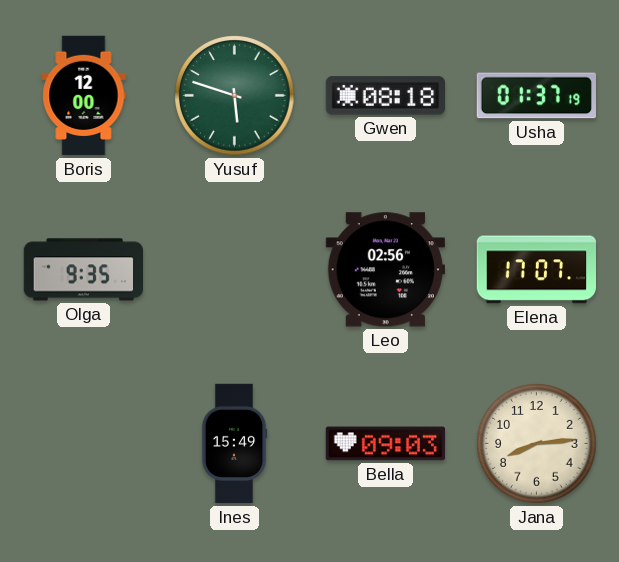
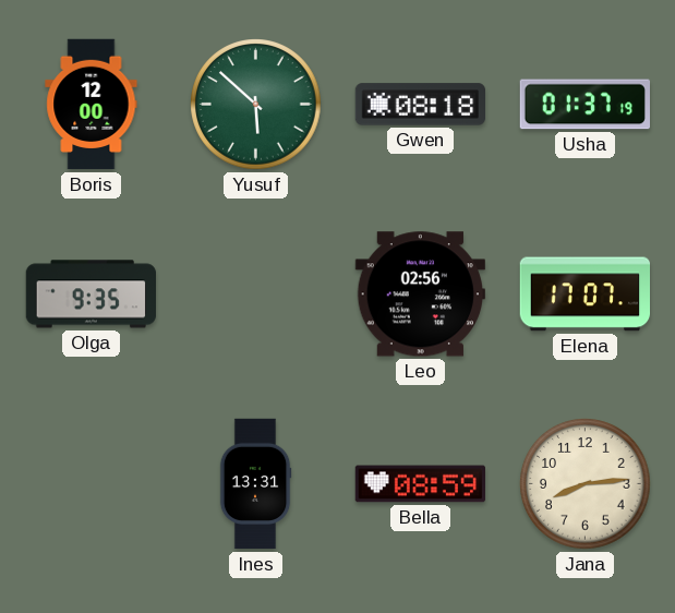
Yusuf: 5:48 -> 5:52
Ines: 15:49 -> 13:31
Bella: 09:03 -> 08:59
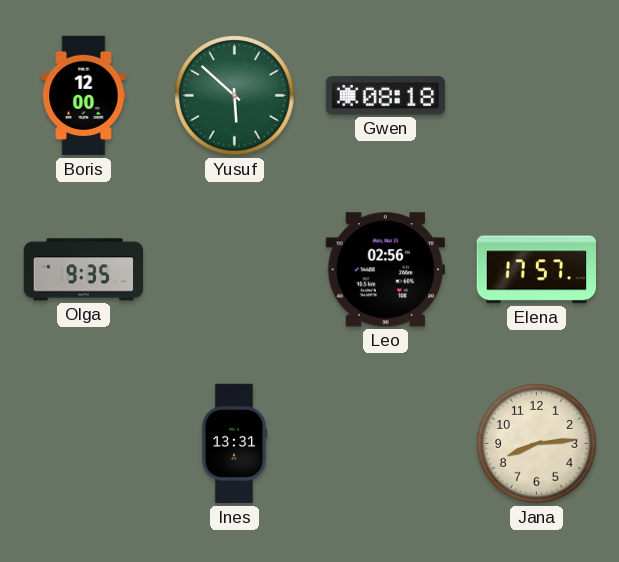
Usha: 01:37 -> none
Elena: 17:07 -> 17:57
Bella: 08:59 -> none
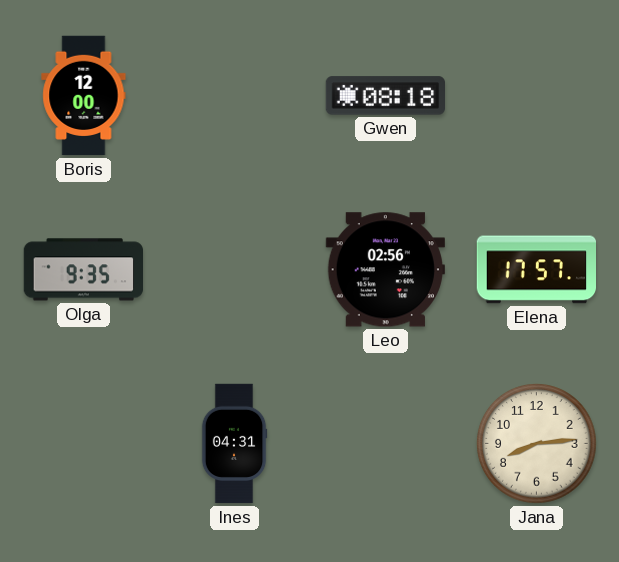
Yusuf: 5:52 -> none
Ines: 13:31 -> 04:31
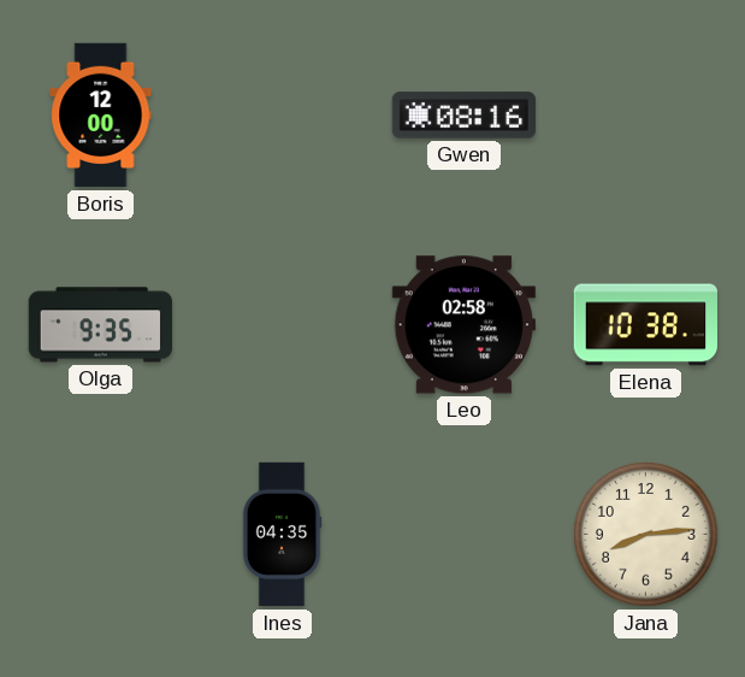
Gwen: 08:18 -> 08:16
Leo: 02:56 -> 02:58
Elena: 17:57 -> 10:38
Ines: 04:31 -> 04:35
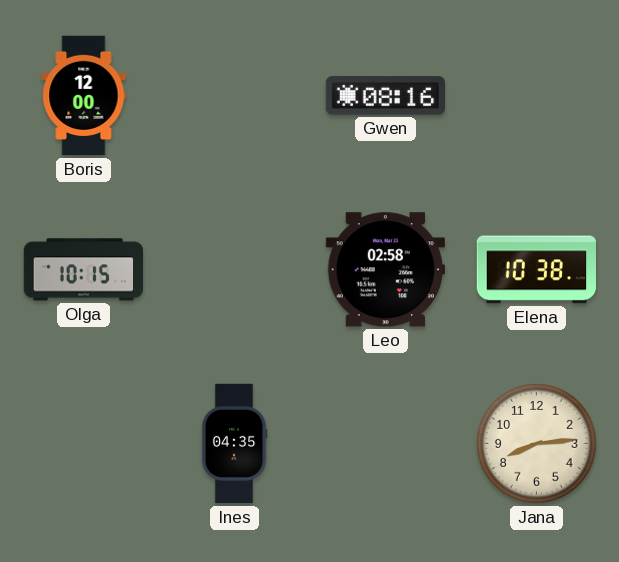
Olga: 9:35 -> 10:15
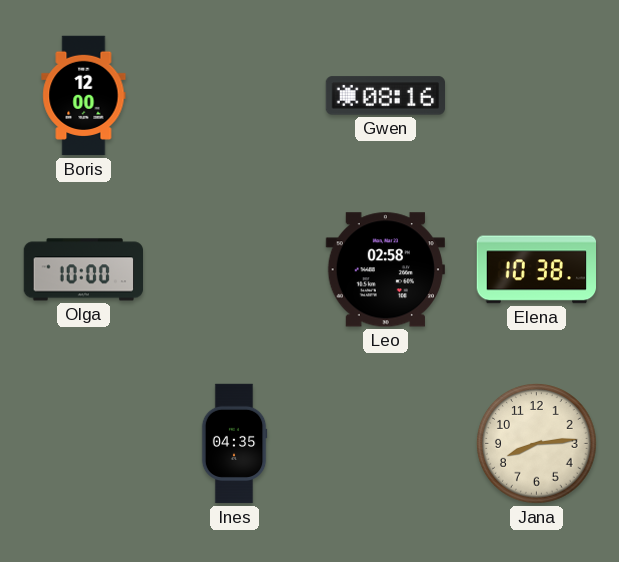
Olga: 10:15 -> 10:00
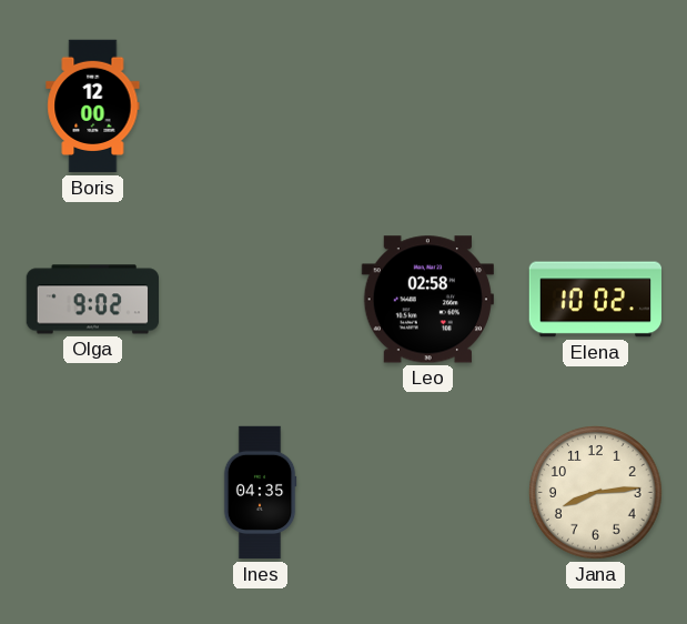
Gwen: 08:16 -> none
Olga: 10:00 -> 9:02
Elena: 10:38 -> 10:02
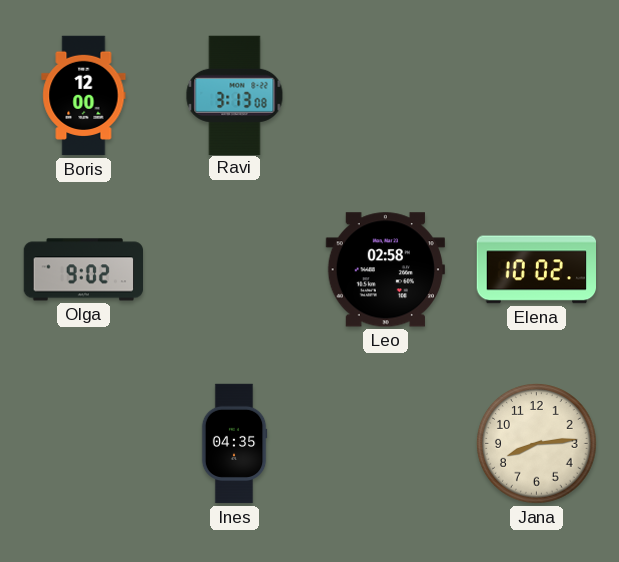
Ravi: none -> 3:13
